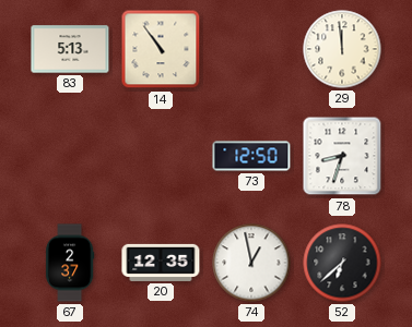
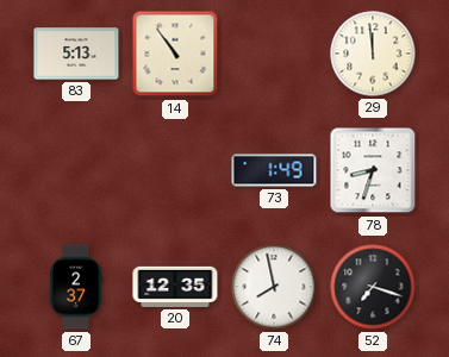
73: 12:50 -> 1:49
74: 12:58 -> 7:58
52: 6:38 -> 7:18
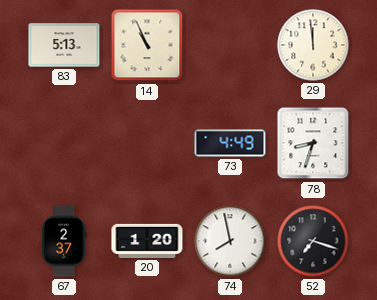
14: 10:54 -> 10:56
73: 1:49 -> 4:49
20: 12:35 -> 1:20
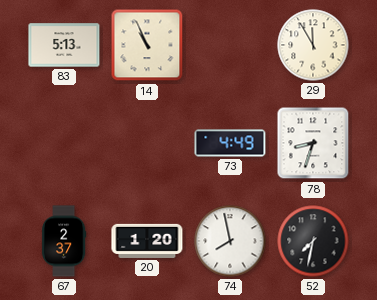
29: 11:59 -> 11:55
52: 7:18 -> 7:32
